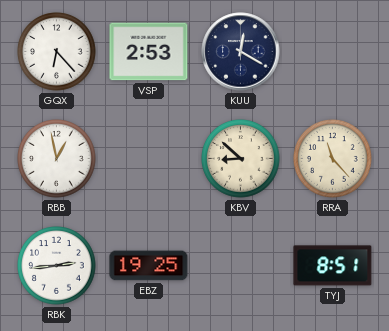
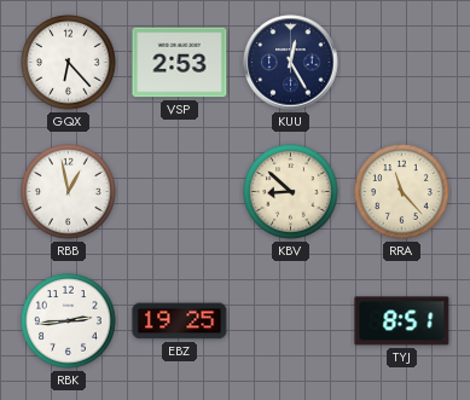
KUU: 12:20 -> 12:25
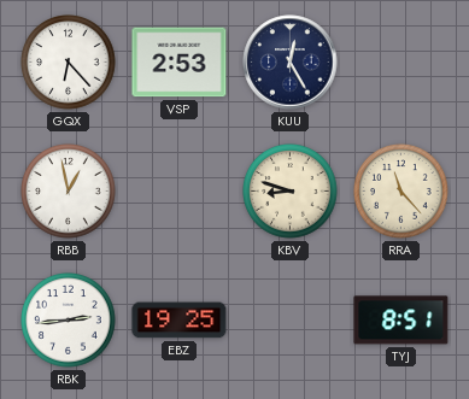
KBV: 8:52 -> 8:48
